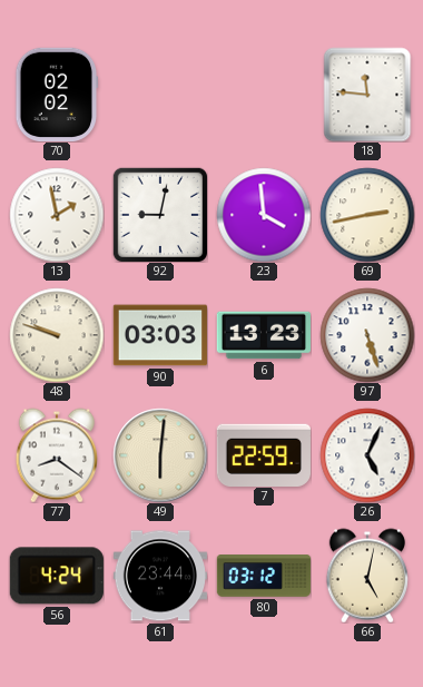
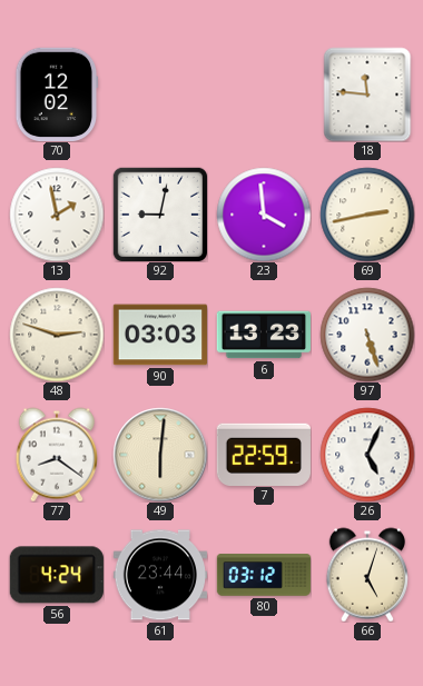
70: 02:02 -> 12:02
48: 9:48 -> 2:48
66: 5:02 -> 5:03
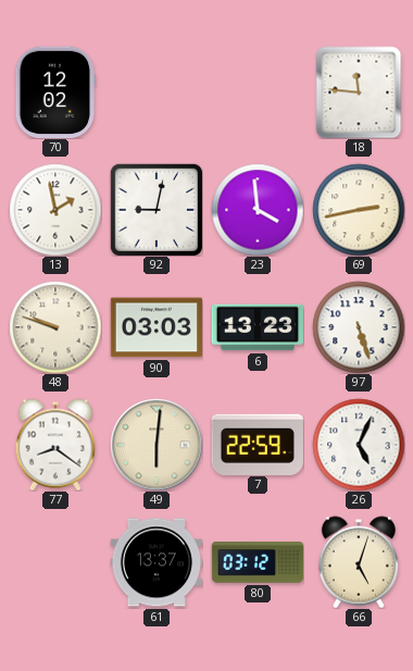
48: 2:48 -> 9:48
56: 4:24 -> none
61: 23:44 -> 13:37
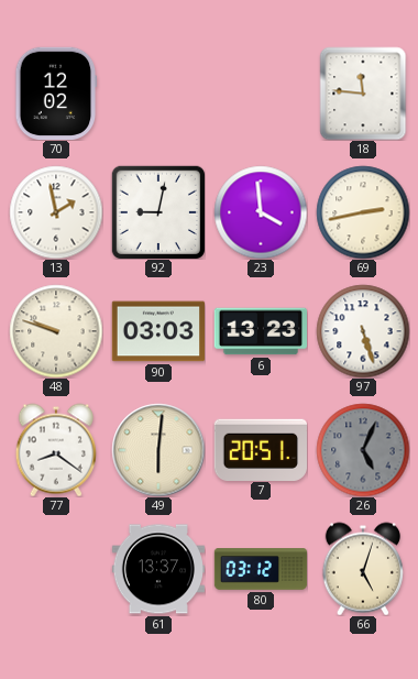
7: 22:59 -> 20:51
26 dial: white -> grey
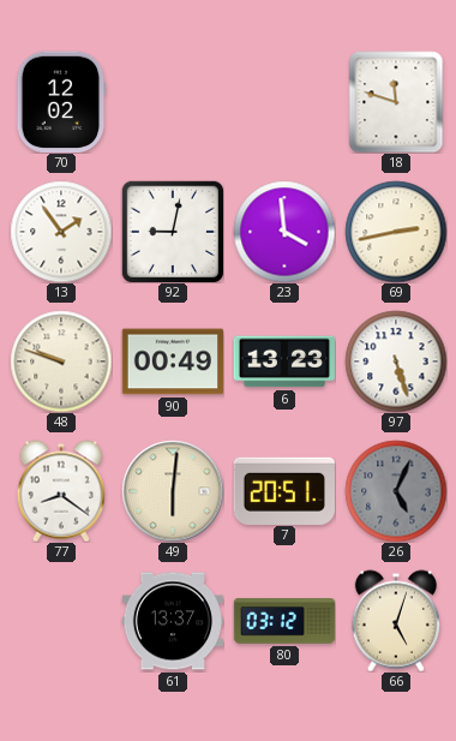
18: 11:46 -> 11:48
13: 1:58 -> 1:54
90: 03:03 -> 00:49
